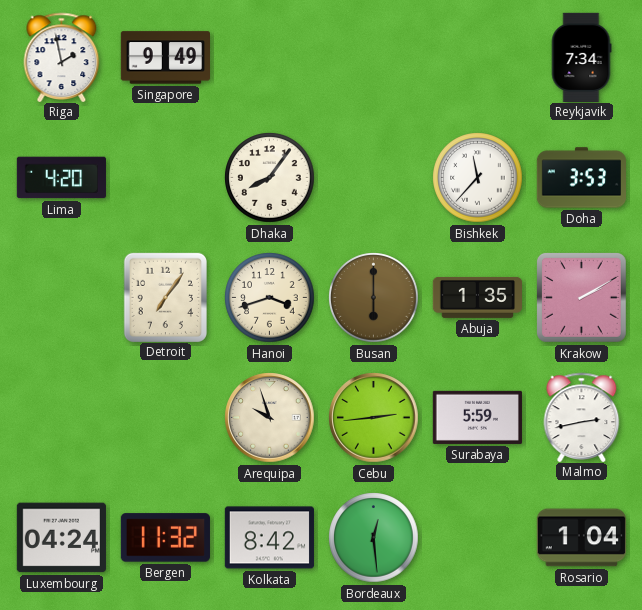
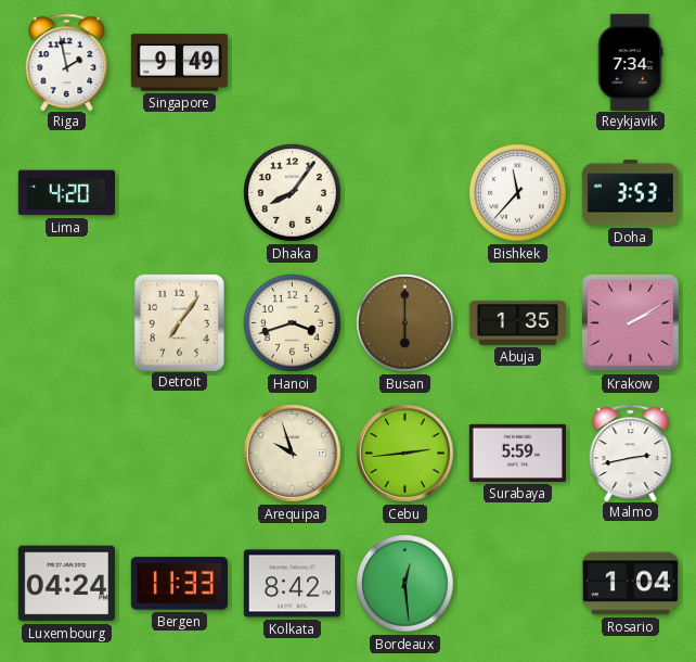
Bergen: 11:32 -> 11:33
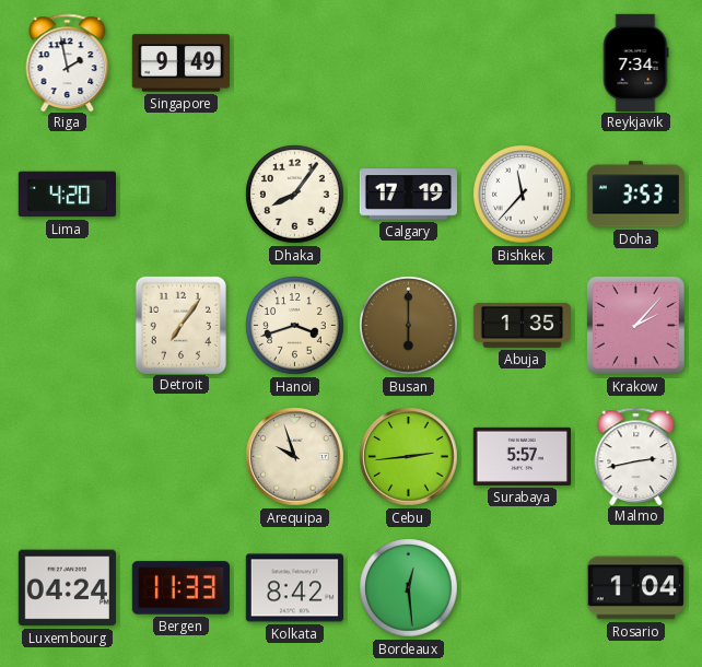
Calgary: none -> 17:19
Krakow: 2:10 -> 2:07
Surabaya: 5:59 -> 5:57
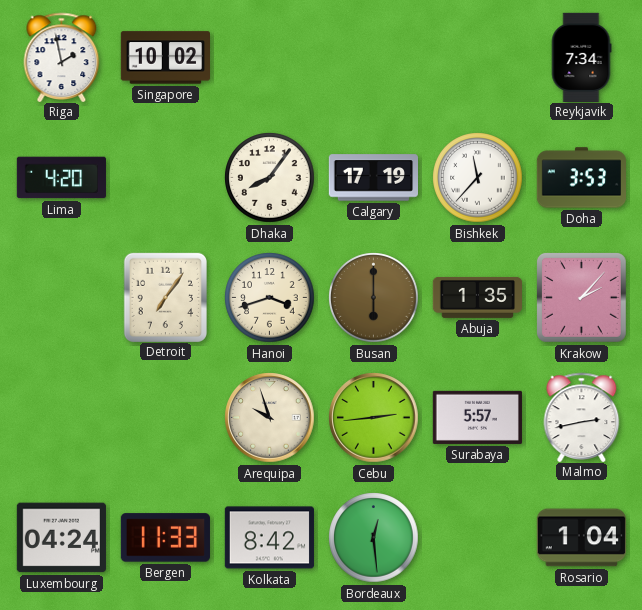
Singapore: 9:49 -> 10:02
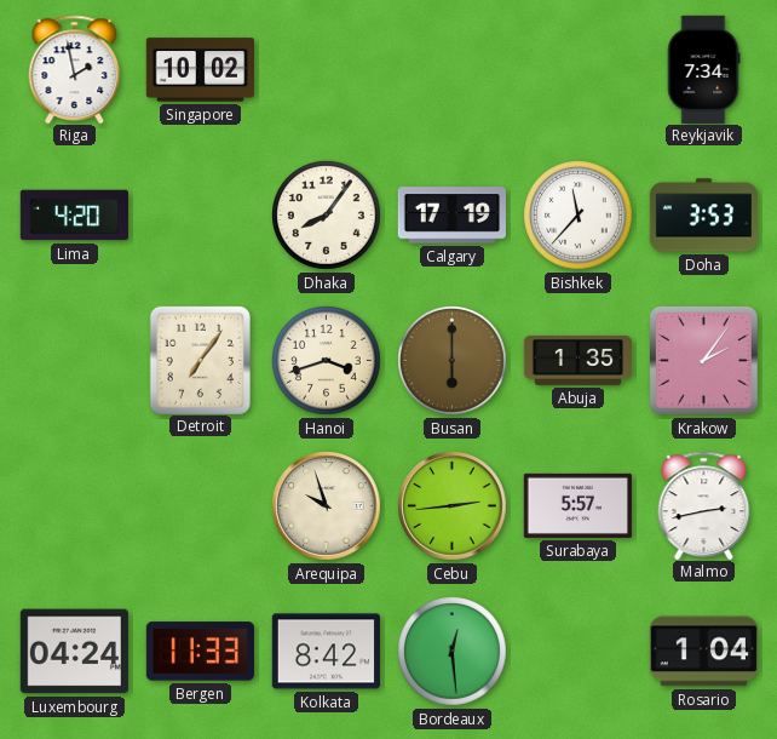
Krakow: 2:07 -> 2:06
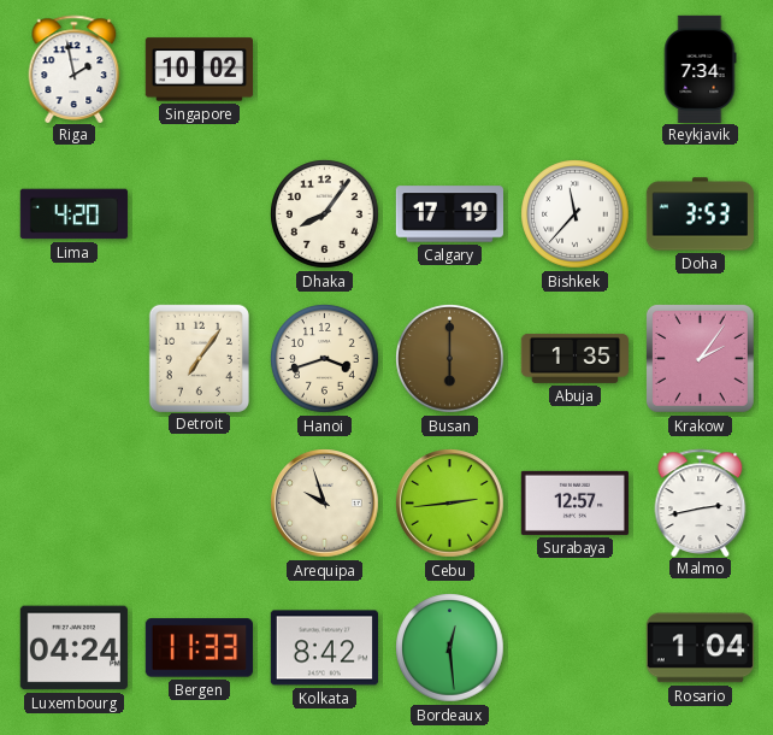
Surabaya: 5:57 -> 12:57
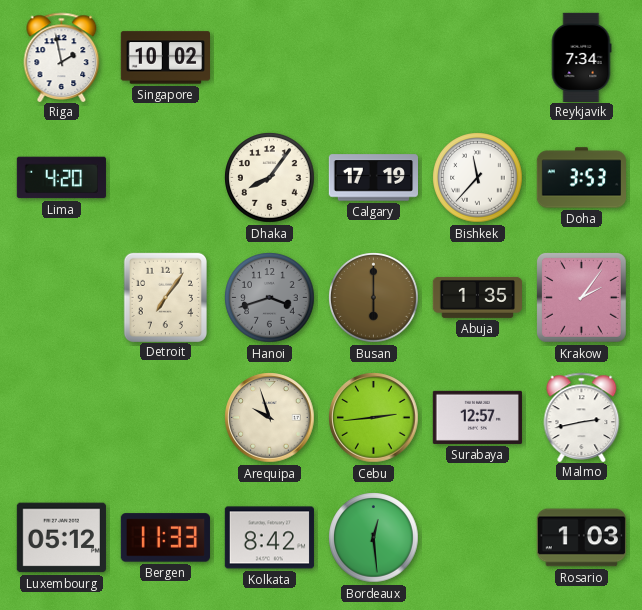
Hanoi dial: cream -> grey
Luxembourg: 04:24 -> 05:12
Rosario: 1:04 -> 1:03
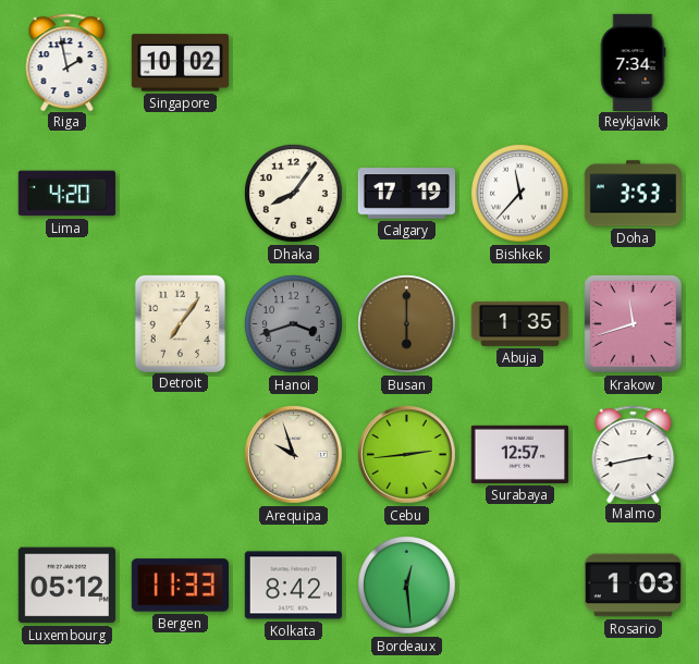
Krakow: 2:06 -> 11:42
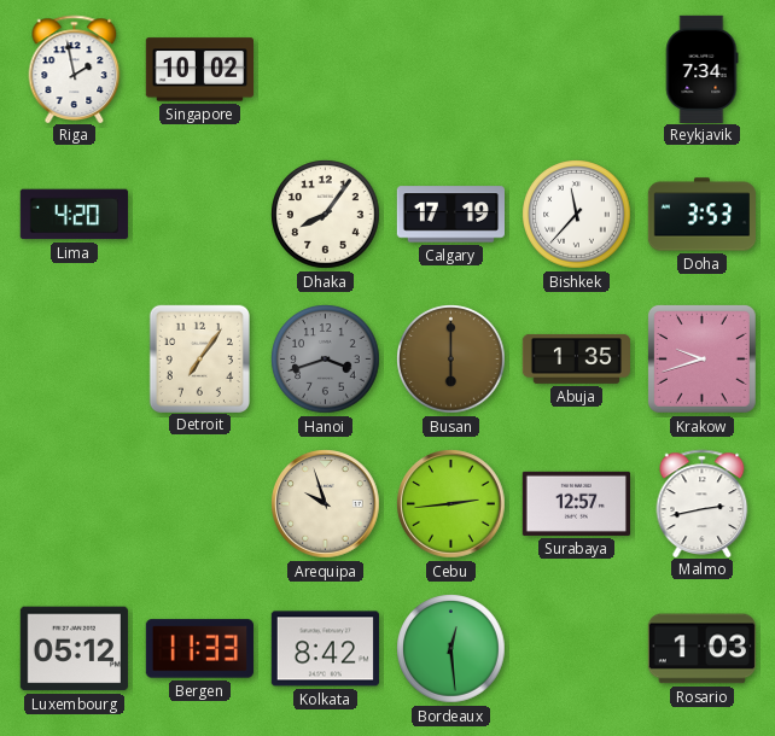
Krakow: 11:42 -> 9:42
